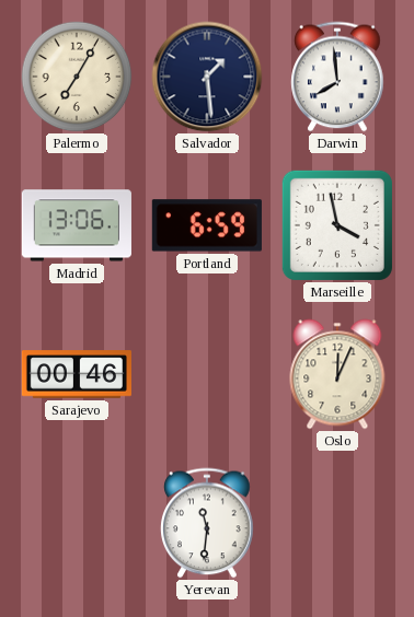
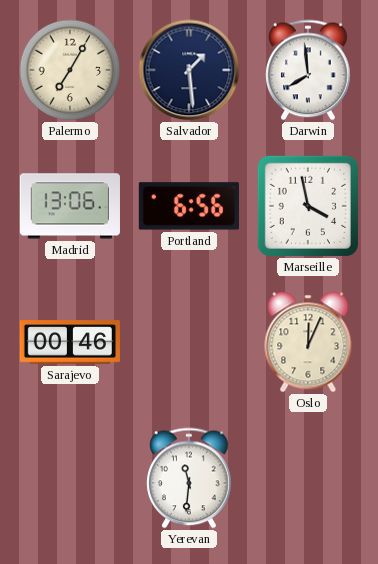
Portland: 6:59 -> 6:56
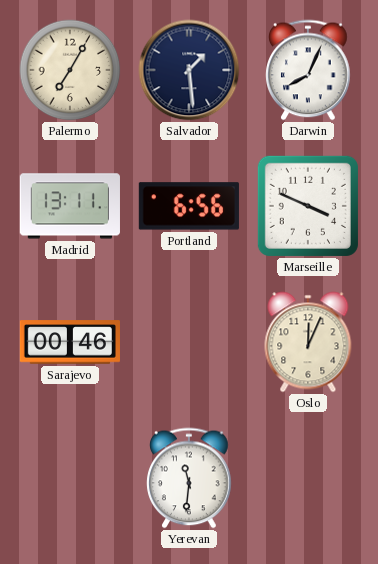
Darwin: 7:59 -> 8:04
Madrid: 13:06 -> 13:11
Marseille: 3:58 -> 3:49
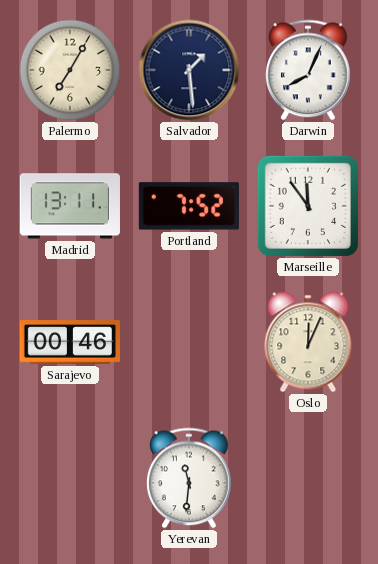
Portland: 6:56 -> 7:52
Marseille: 3:49 -> 11:54
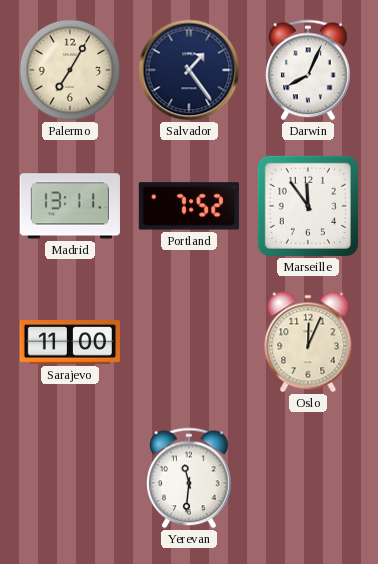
Salvador: 1:29 -> 1:24
Sarajevo: 00:46 -> 11:00
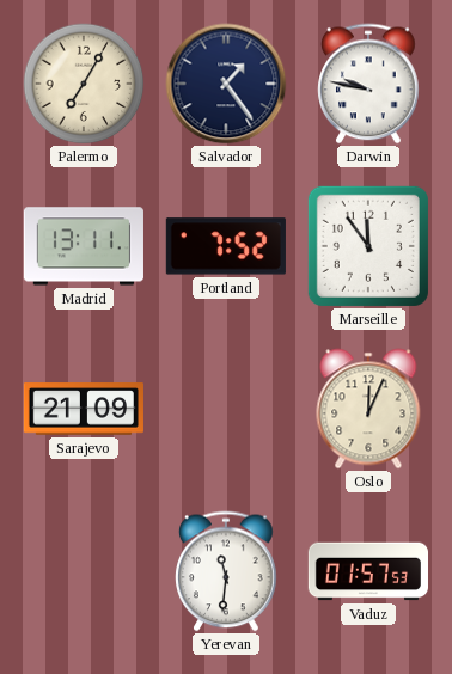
Darwin: 8:04 -> 9:47
Sarajevo: 11:00 -> 21:09
Vaduz: none -> 01:57
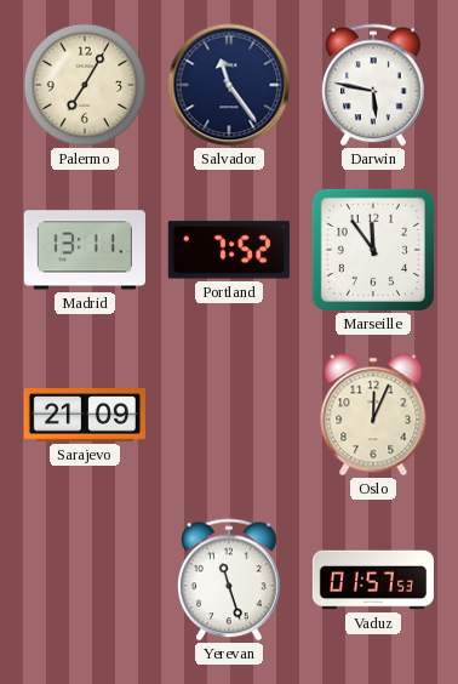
Salvador: 1:24 -> 11:24
Darwin: 9:47 -> 5:47
Yerevan: 11:31 -> 11:27
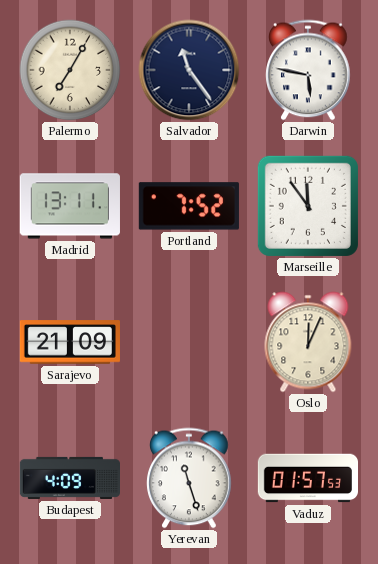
Budapest: none -> 4:09
